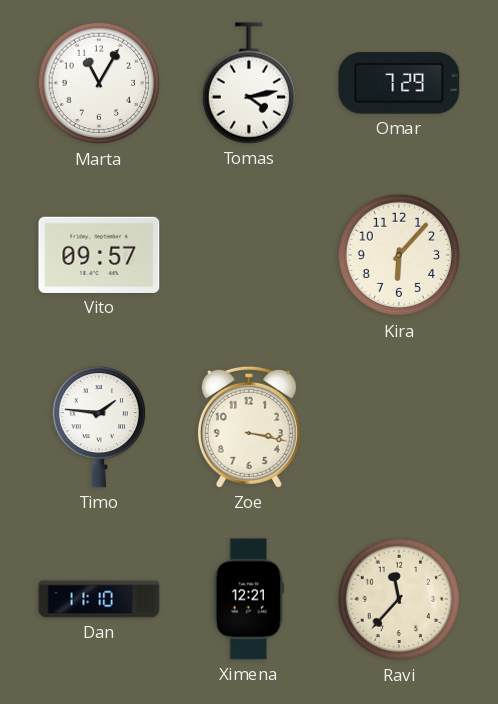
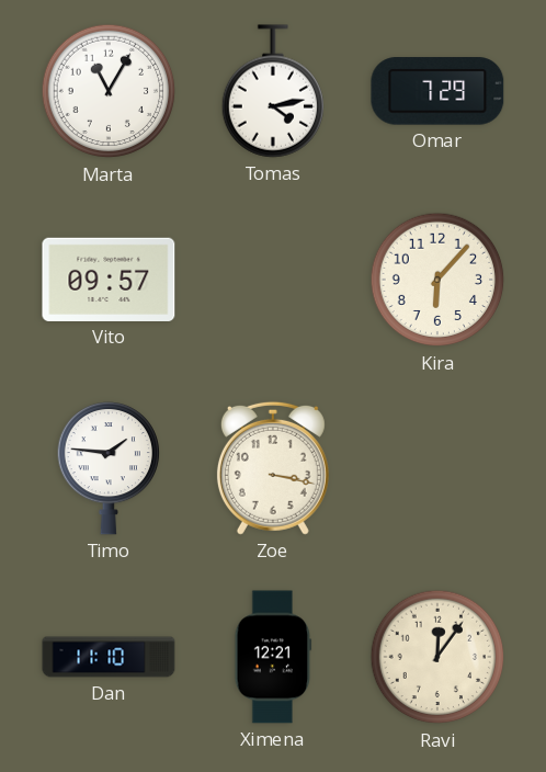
Ravi: 11:37 -> 12:06
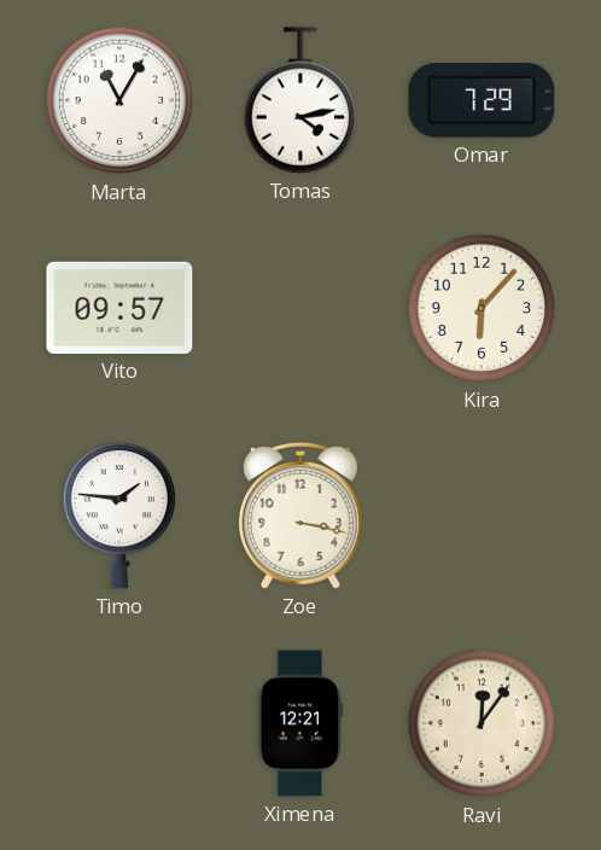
Dan: 11:10 -> none
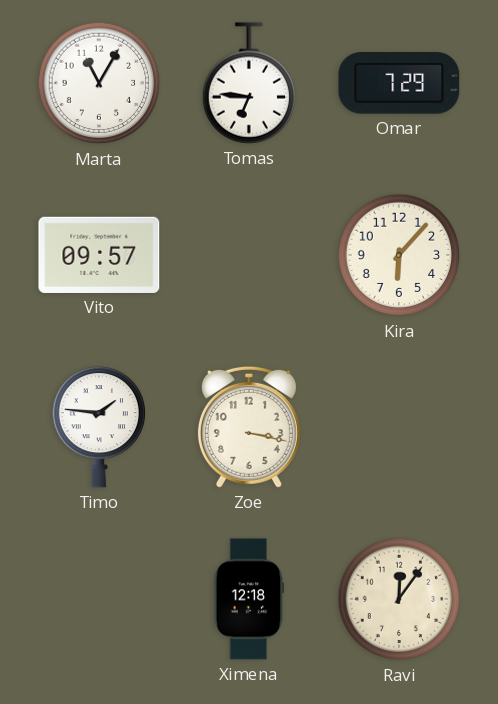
Tomas: 4:13 -> 6:46
Ximena: 12:21 -> 12:18
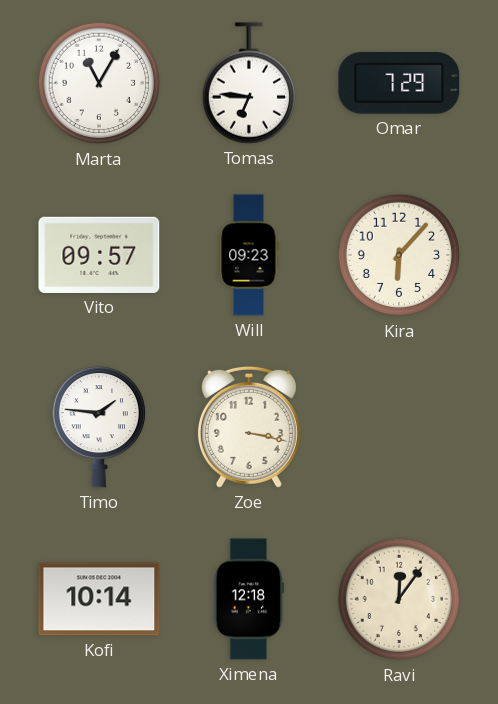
Will: none -> 09:23
Kofi: none -> 10:14
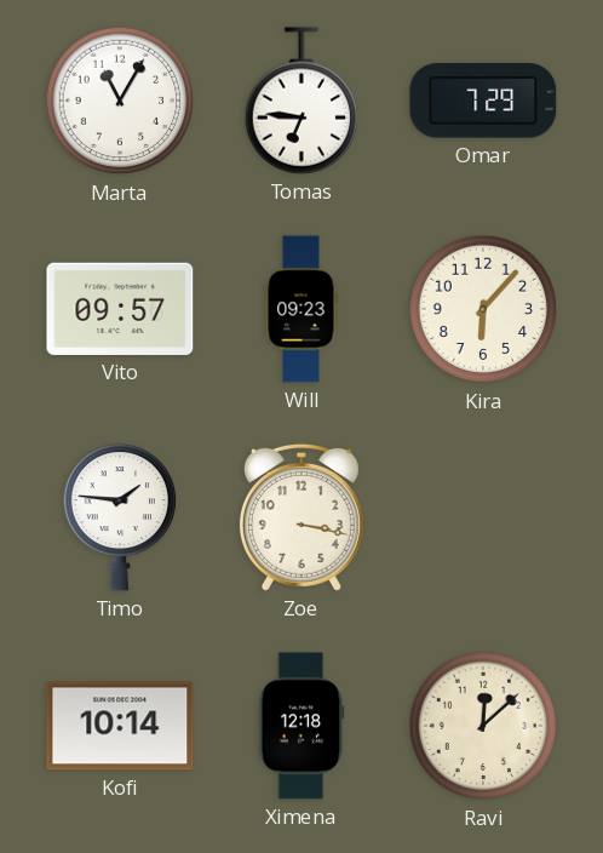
Ravi: 12:06 -> 12:08
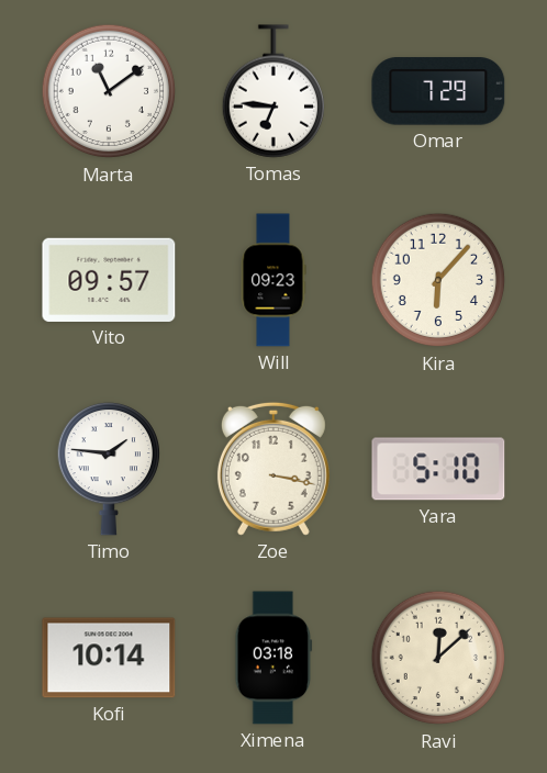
Marta: 11:05 -> 11:09
Yara: none -> 5:10
Ximena: 12:18 -> 03:18
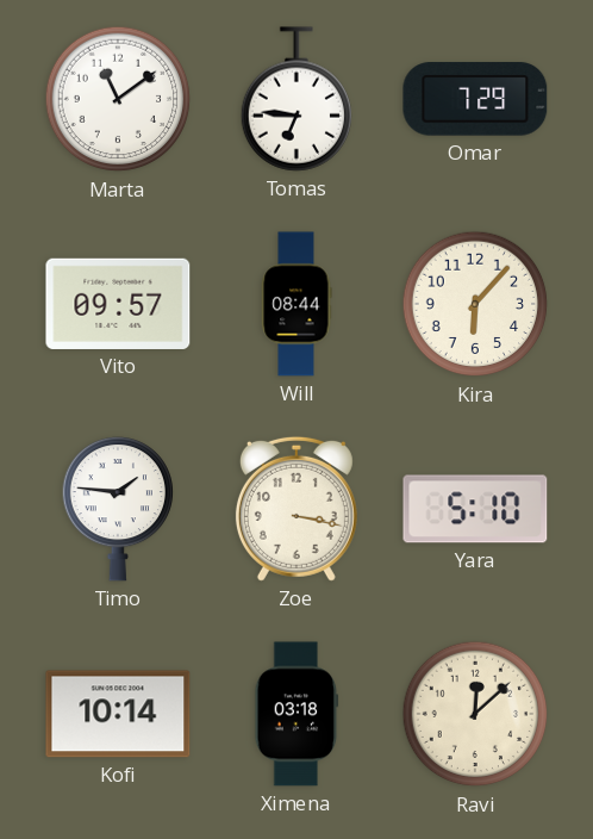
Will: 09:23 -> 08:44
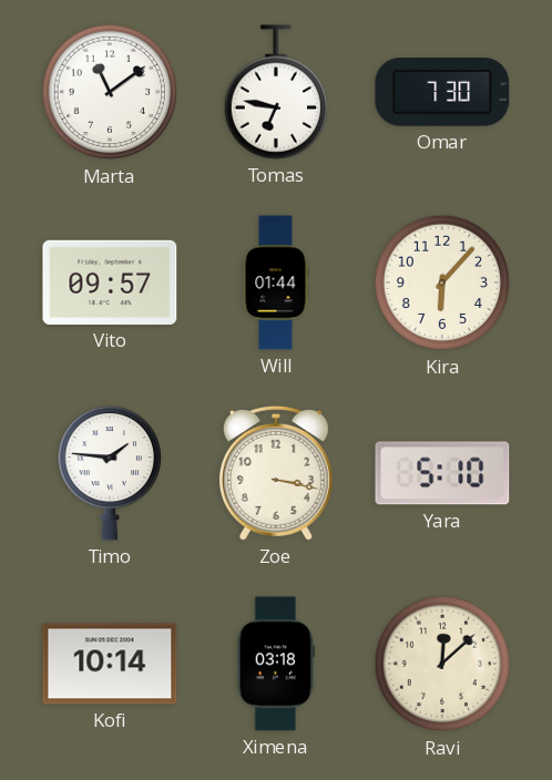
Tomas: 6:46 -> 6:47
Omar: 7:29 -> 7:30
Will: 08:44 -> 01:44
